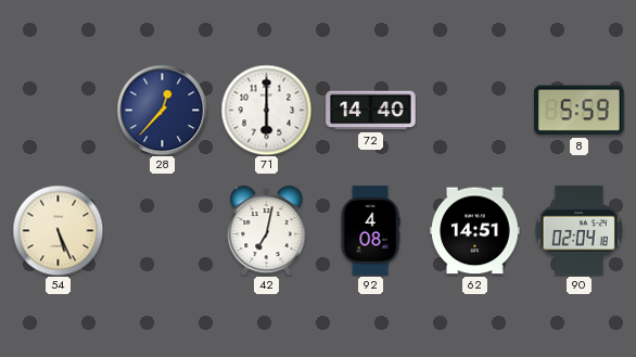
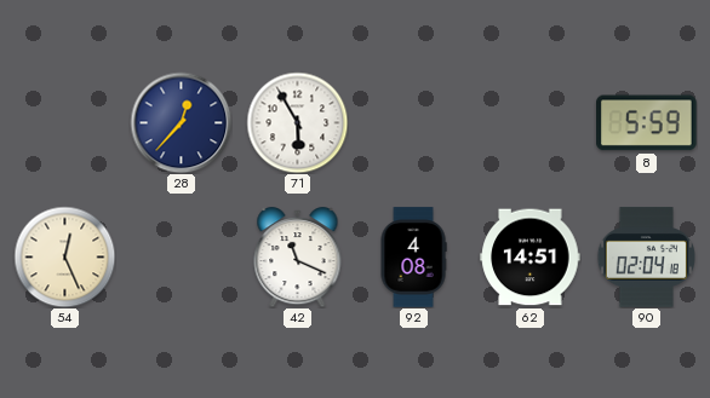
71: 6:00 -> 5:55
72: 14:40 -> none
54: 5:26 -> 12:26
42: 7:02 -> 11:19
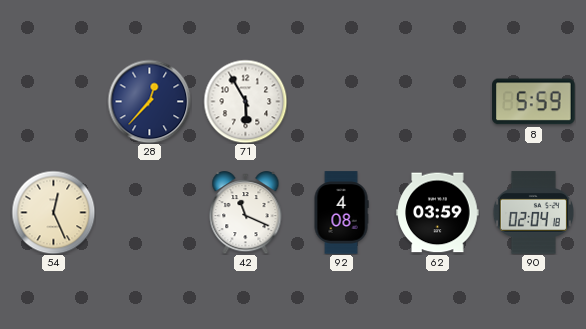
62: 14:51 -> 03:59
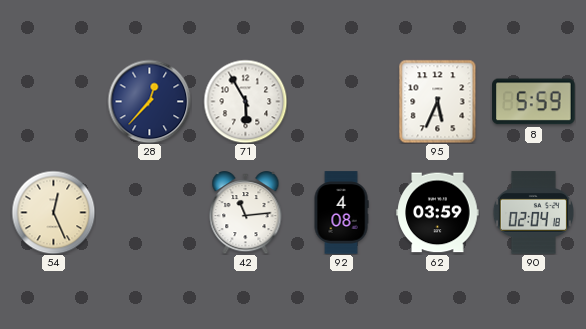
95: none -> 5:34
42: 11:19 -> 11:14
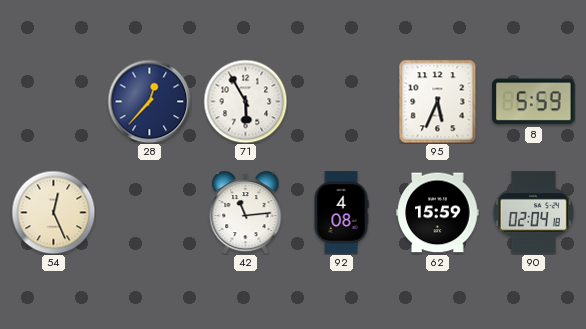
62: 03:59 -> 15:59
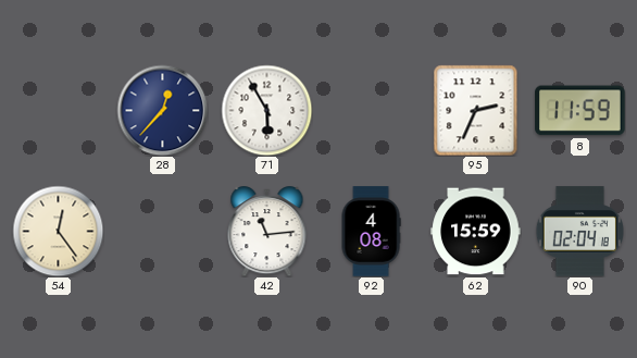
95: 5:34 -> 2:34
8: 5:59 -> 11:59
54: 12:26 -> 12:24
